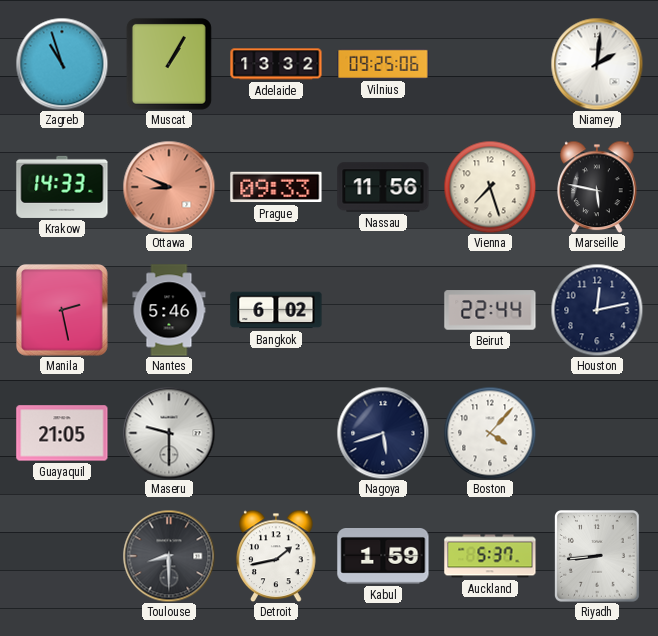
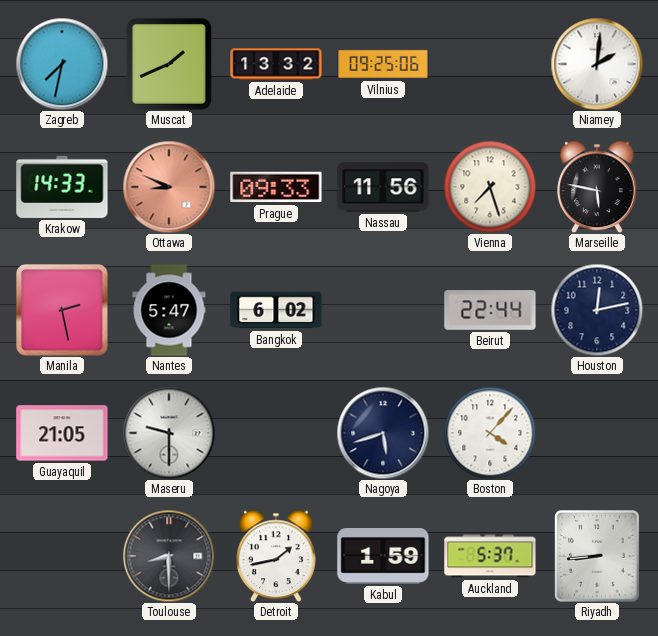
Zagreb: 10:57 -> 7:32
Muscat: 1:05 -> 1:41
Nantes: 5:46 -> 5:47
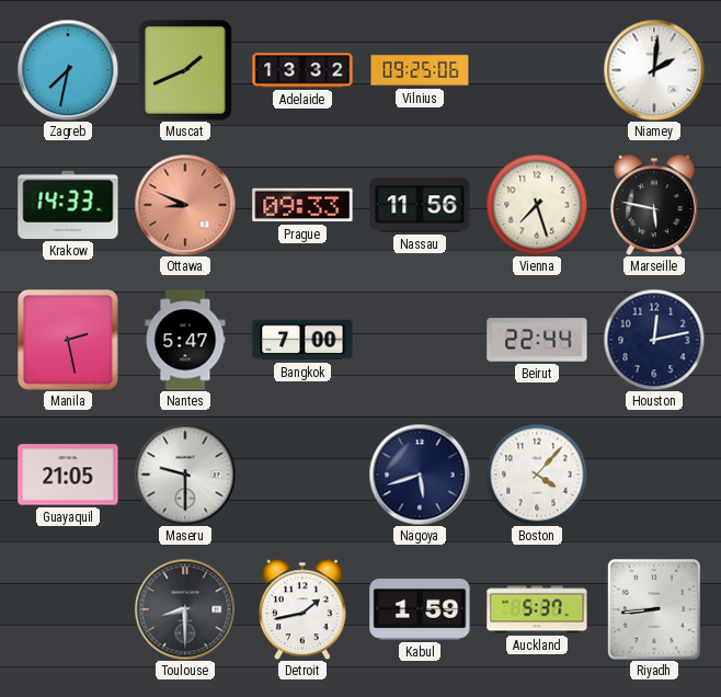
Bangkok: 6:02 -> 7:00
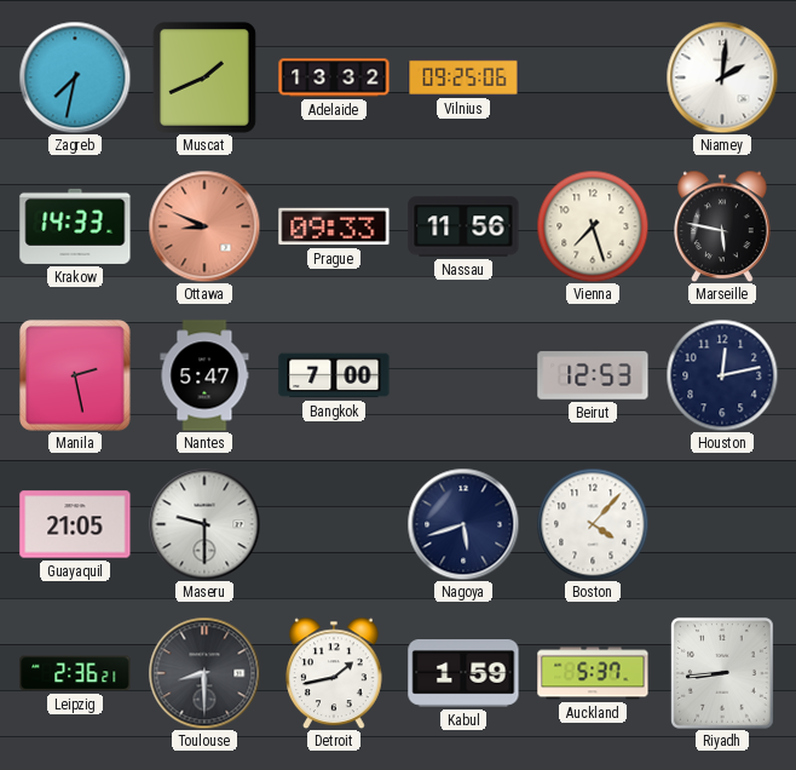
Beirut: 22:44 -> 12:53
Leipzig: none -> 2:36
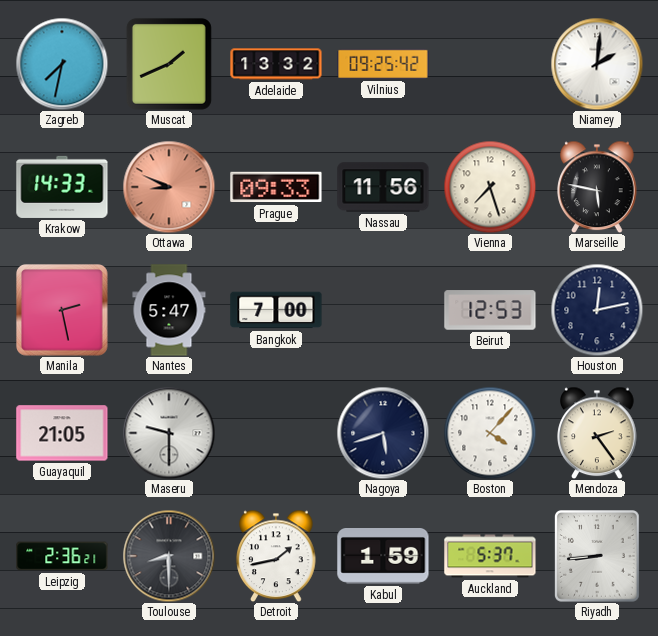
Vilnius: 09:25:06 -> 09:25:42
Mendoza: none -> 2:24
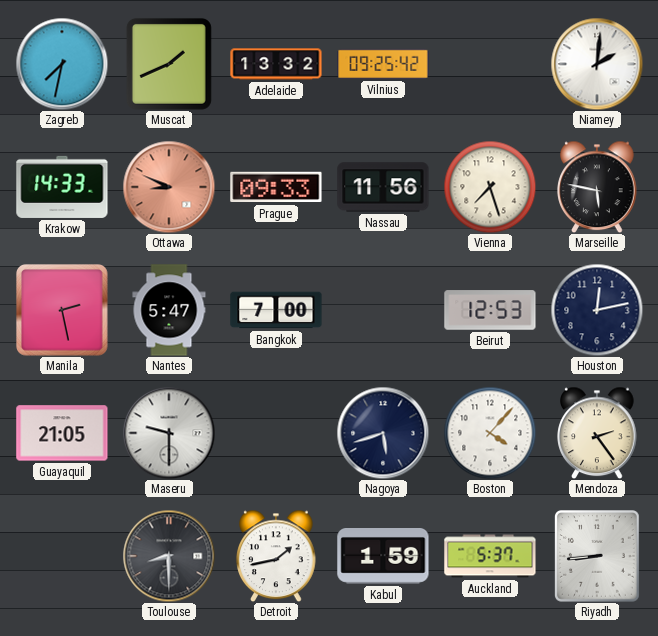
Leipzig: 2:36 -> none
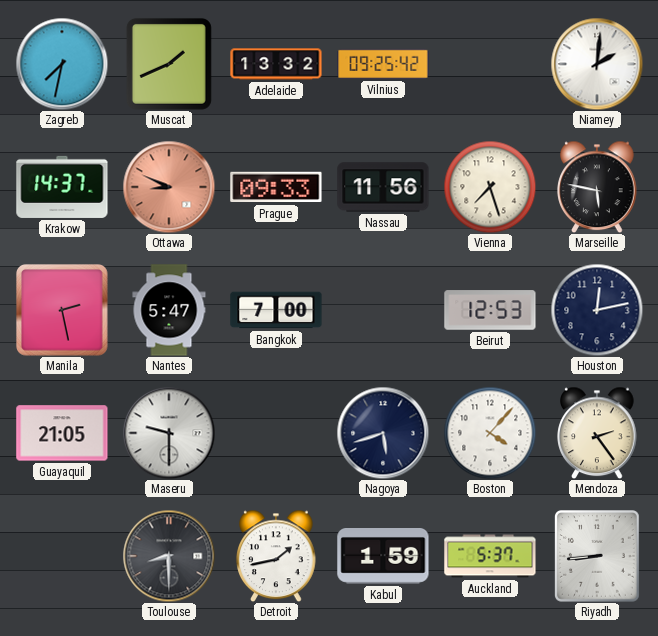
Krakow: 14:33 -> 14:37
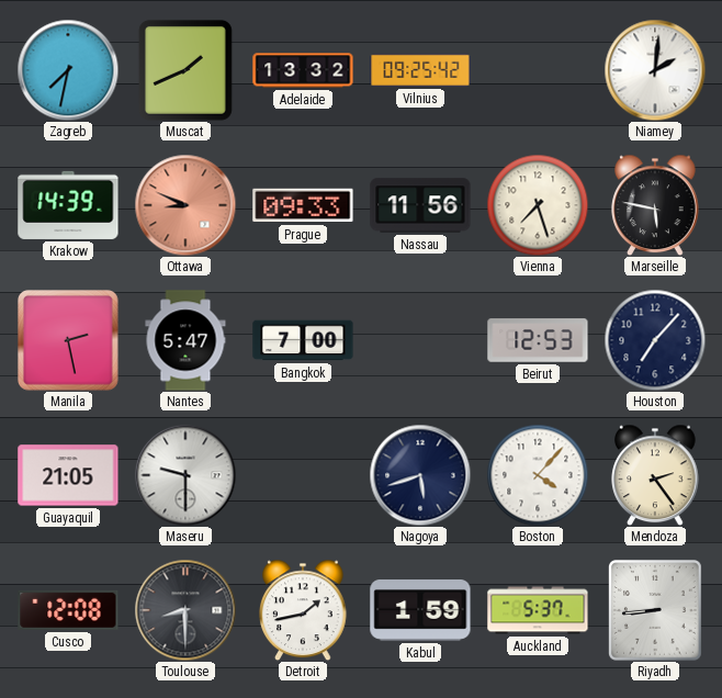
Krakow: 14:37 -> 14:39
Houston: 12:13 -> 7:07
Cusco: none -> 12:08
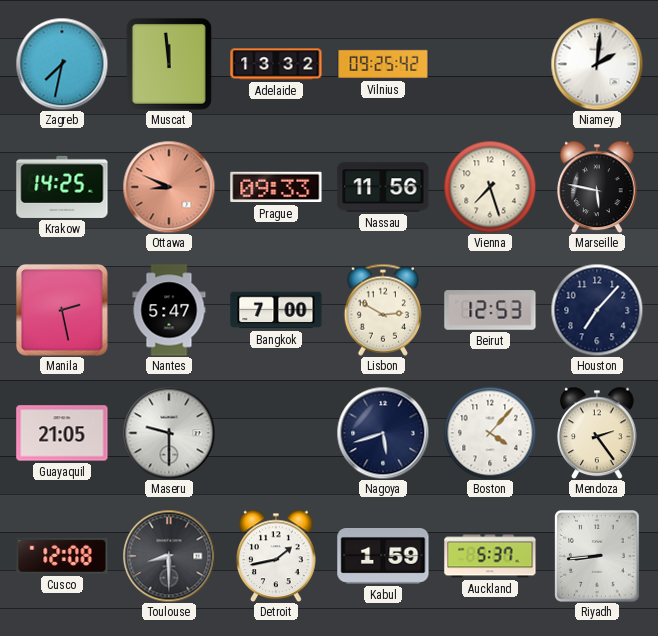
Muscat: 1:41 -> 11:59
Krakow: 14:39 -> 14:25
Lisbon: none -> 2:50
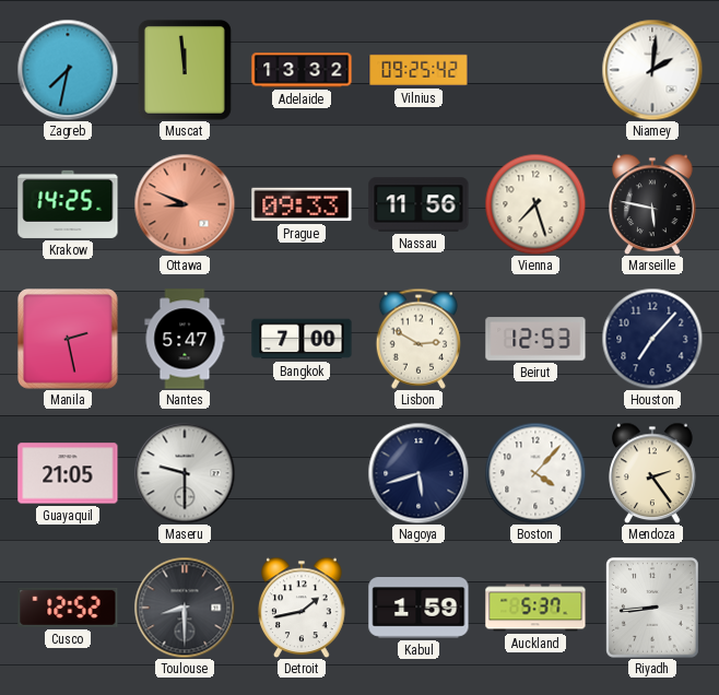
Cusco: 12:08 -> 12:52
